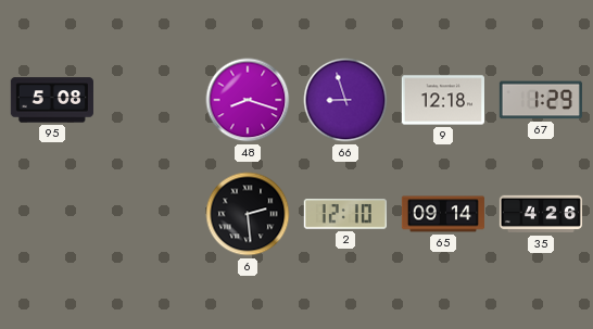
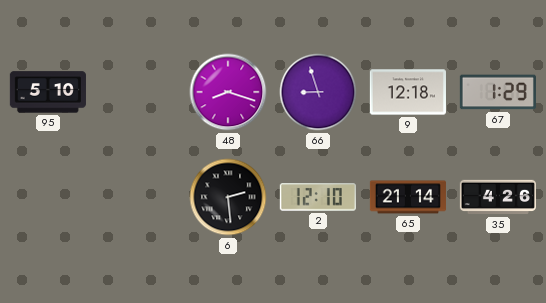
95: 5:08 -> 5:10
65: 09:14 -> 21:14
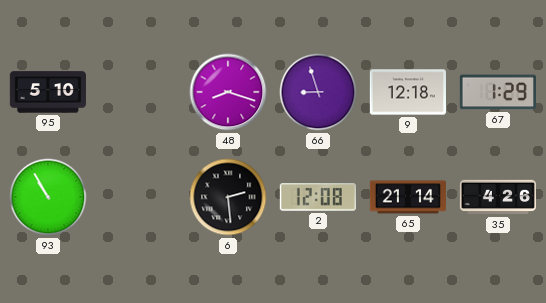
93: none -> 10:55
2: 12:10 -> 12:08
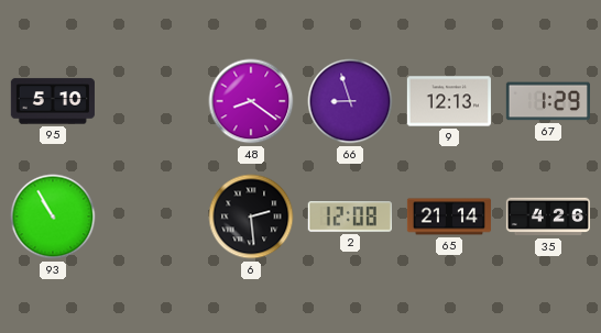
48: 8:18 -> 8:21
9: 12:18 -> 12:13
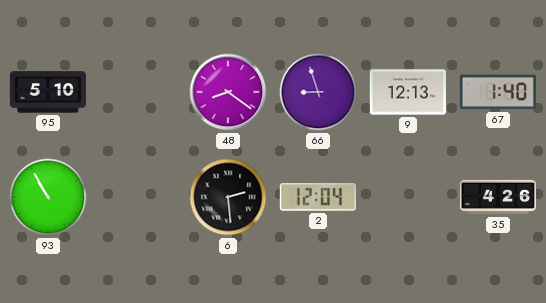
67: 1:29 -> 1:40
2: 12:08 -> 12:04
65: 21:14 -> none
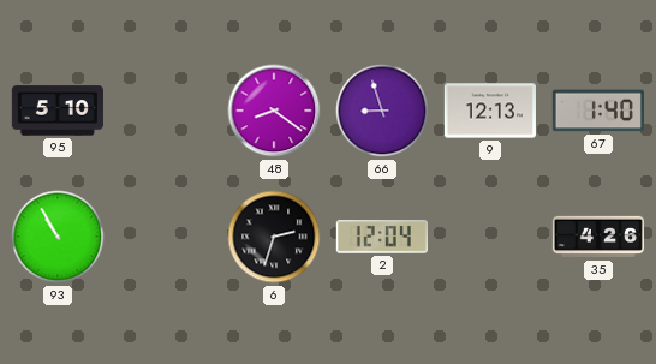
6: 2:29 -> 2:33
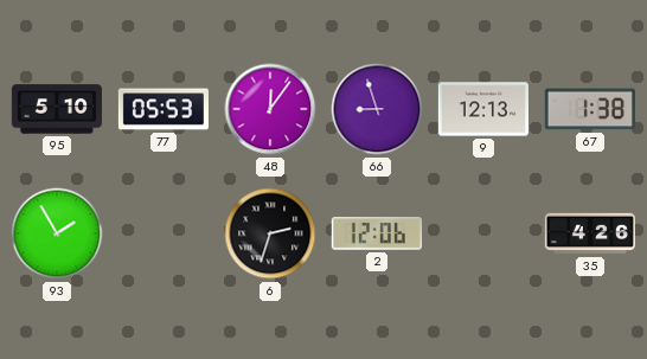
77: none -> 05:53
48: 8:21 -> 12:06
67: 1:40 -> 1:38
93: 10:55 -> 1:55
2: 12:04 -> 12:06
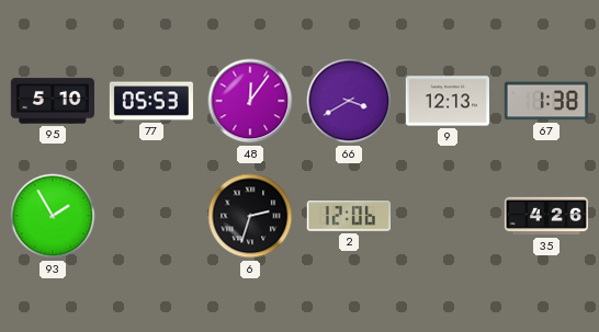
66: 8:57 -> 3:40
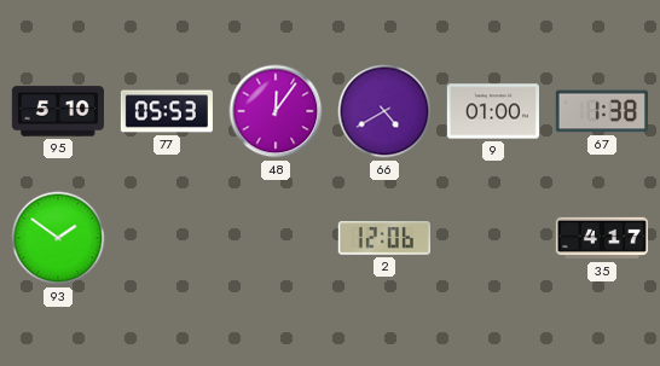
66: 3:40 -> 4:40
9: 12:13 -> 01:00
93: 1:55 -> 1:51
6: 2:33 -> none
35: 4:26 -> 4:17
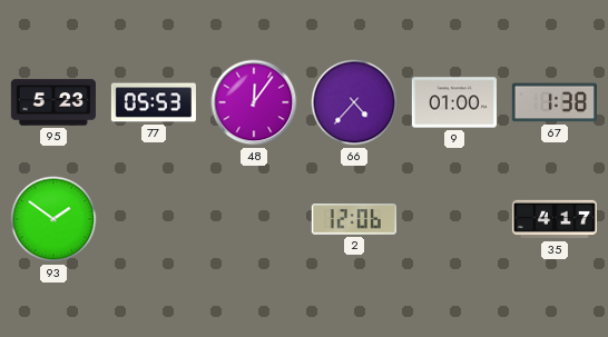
95: 5:10 -> 5:23
66: 4:40 -> 4:37
